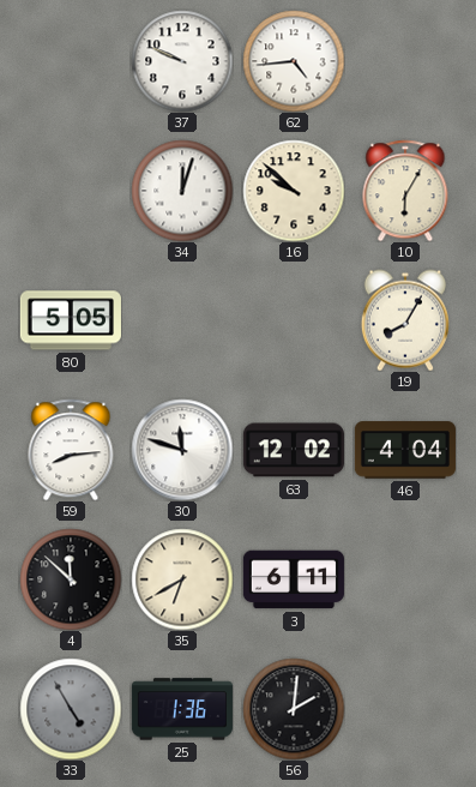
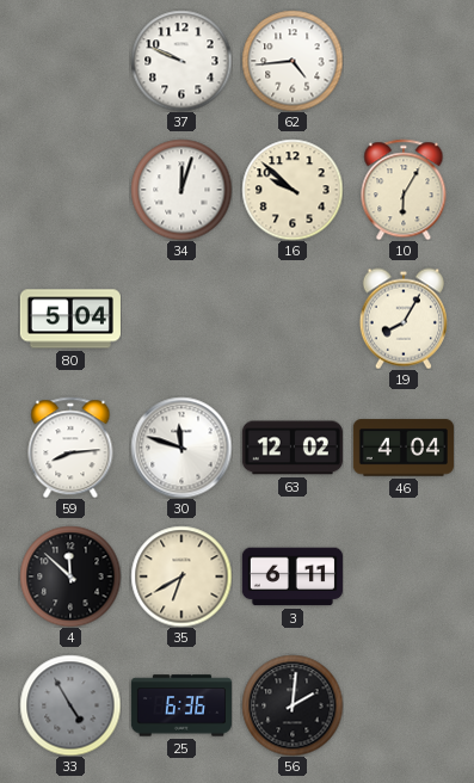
80: 5:05 -> 5:04
25: 1:36 -> 6:36
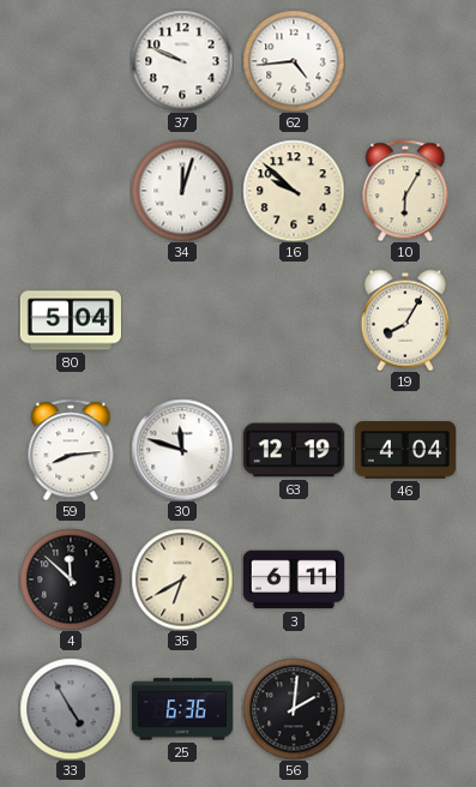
63: 12:02 -> 12:19
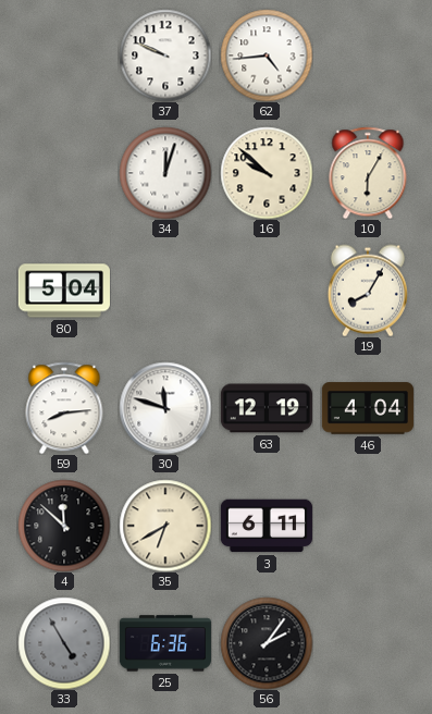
56: 2:01 -> 2:06
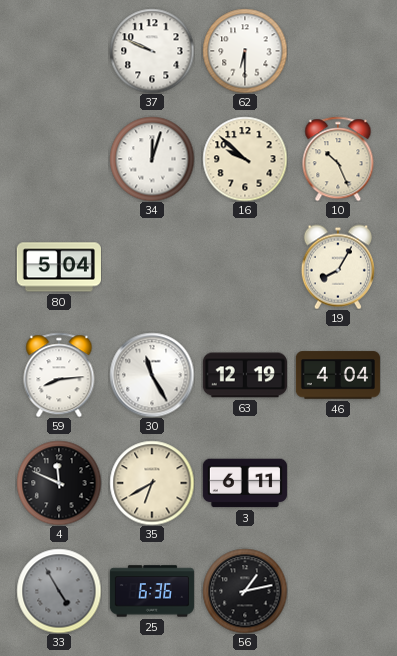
62: 4:44 -> 6:30
10: 6:05 -> 10:26
30: 11:48 -> 11:25
4: 11:52 -> 11:49
56: 2:06 -> 1:13
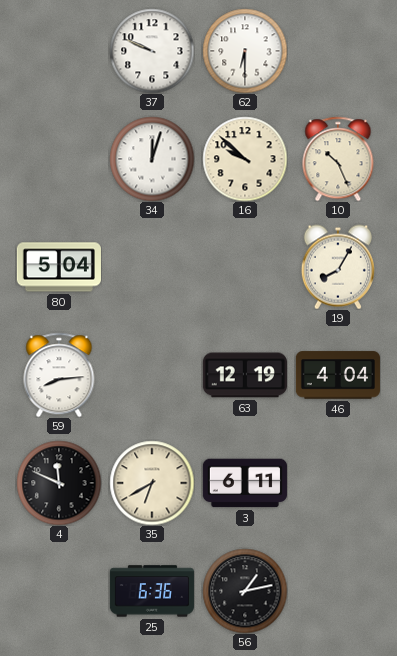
30: 11:25 -> none
33: 4:55 -> none
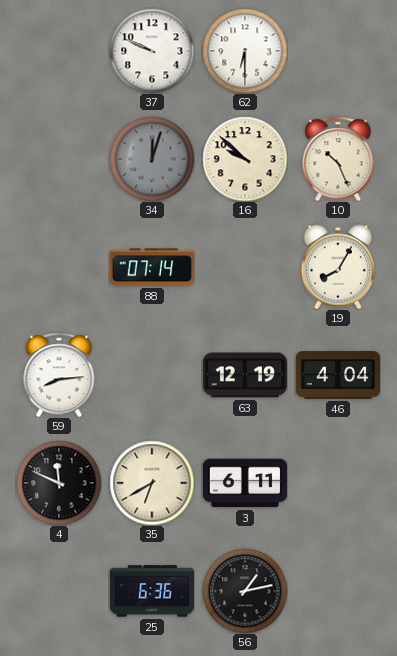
34 dial: white -> grey
80: 5:04 -> none
88: none -> 07:14
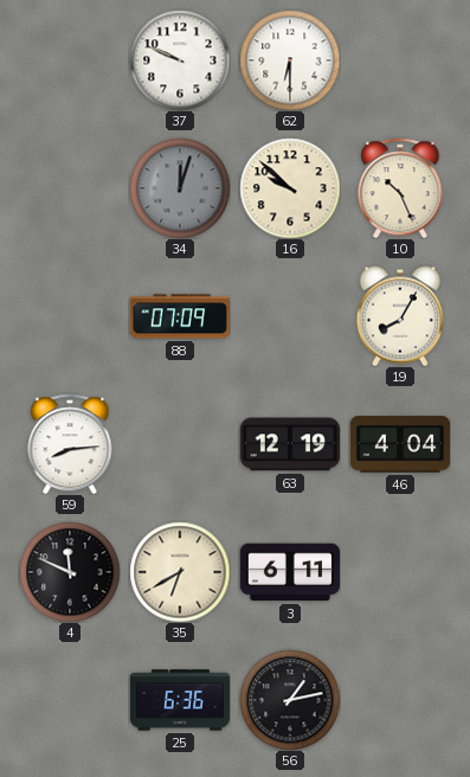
88: 07:14 -> 07:09
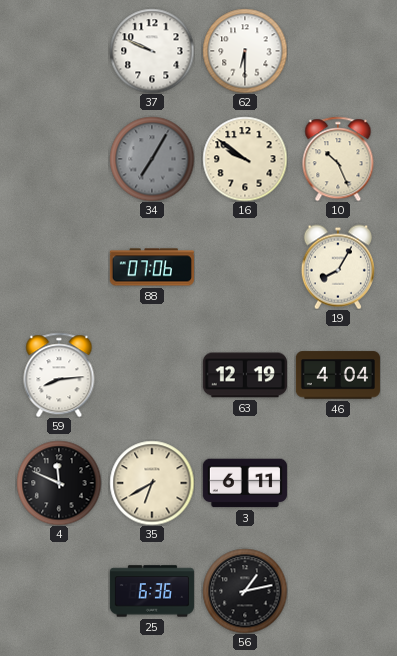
34: 12:03 -> 7:05
16: 9:52 -> 9:51
88: 07:09 -> 07:06
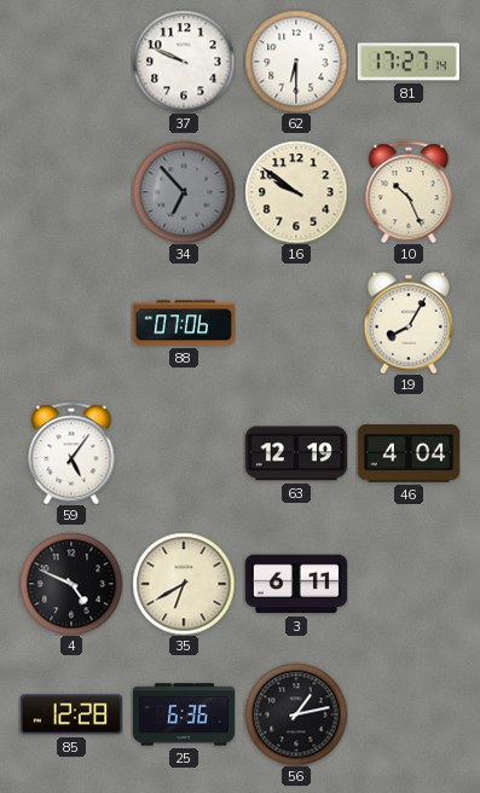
81: none -> 17:27
34: 7:05 -> 6:53
59: 8:14 -> 5:06
4: 11:49 -> 4:49
85: none -> 12:28
